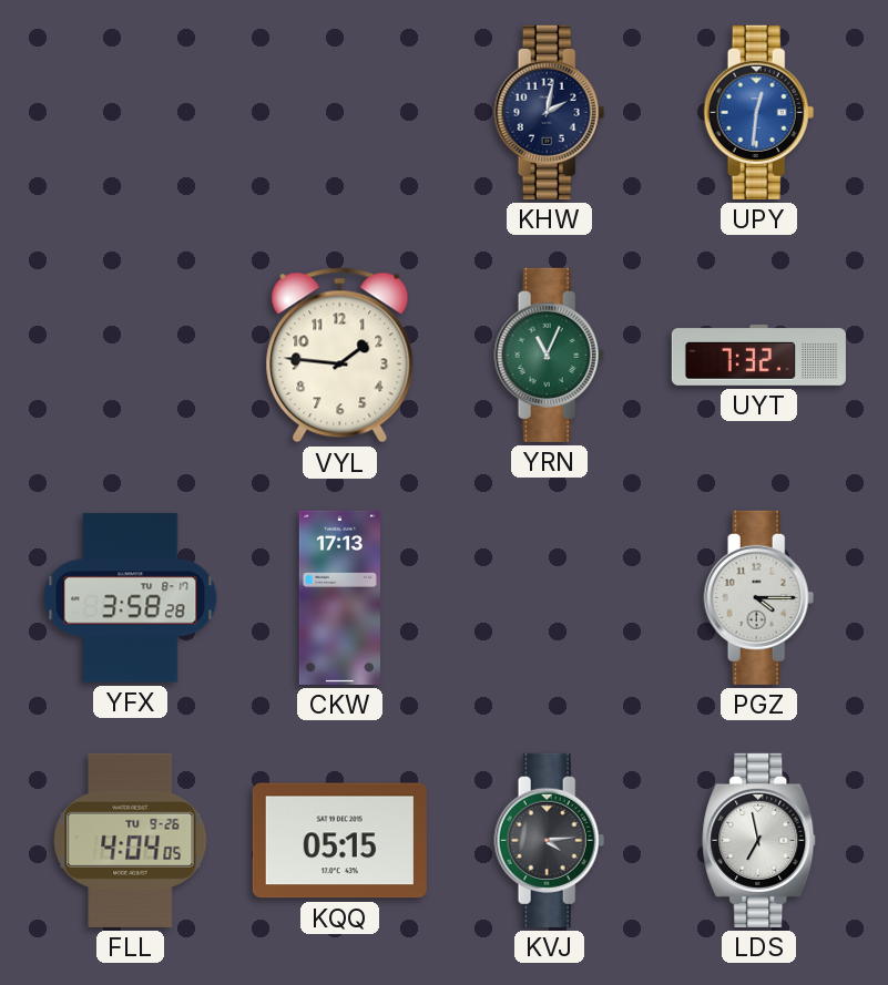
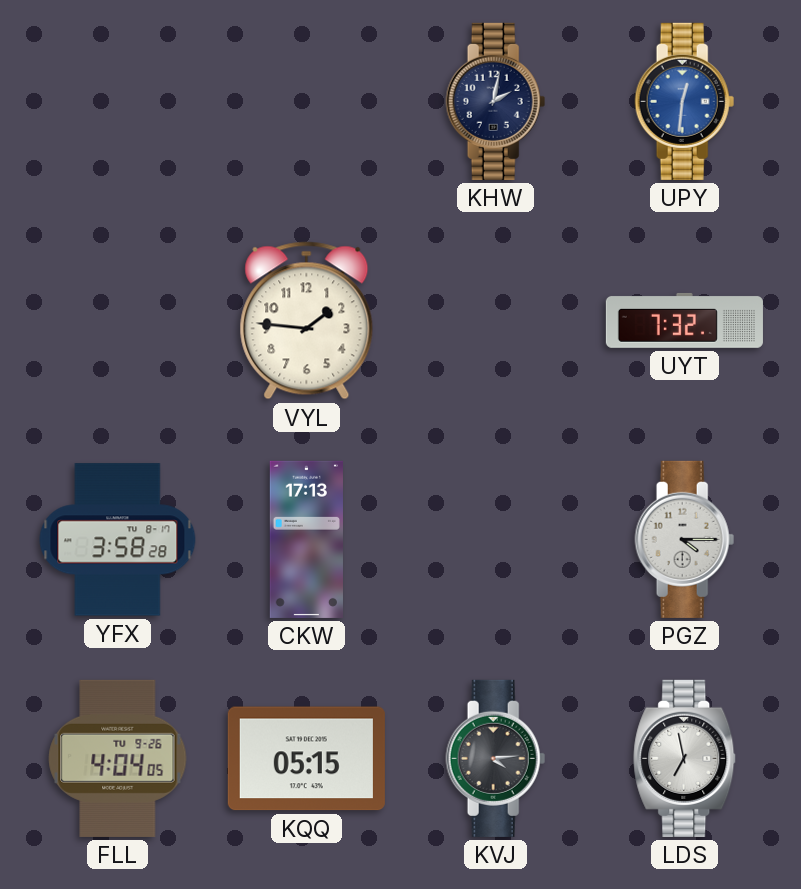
YRN: 11:04 -> none
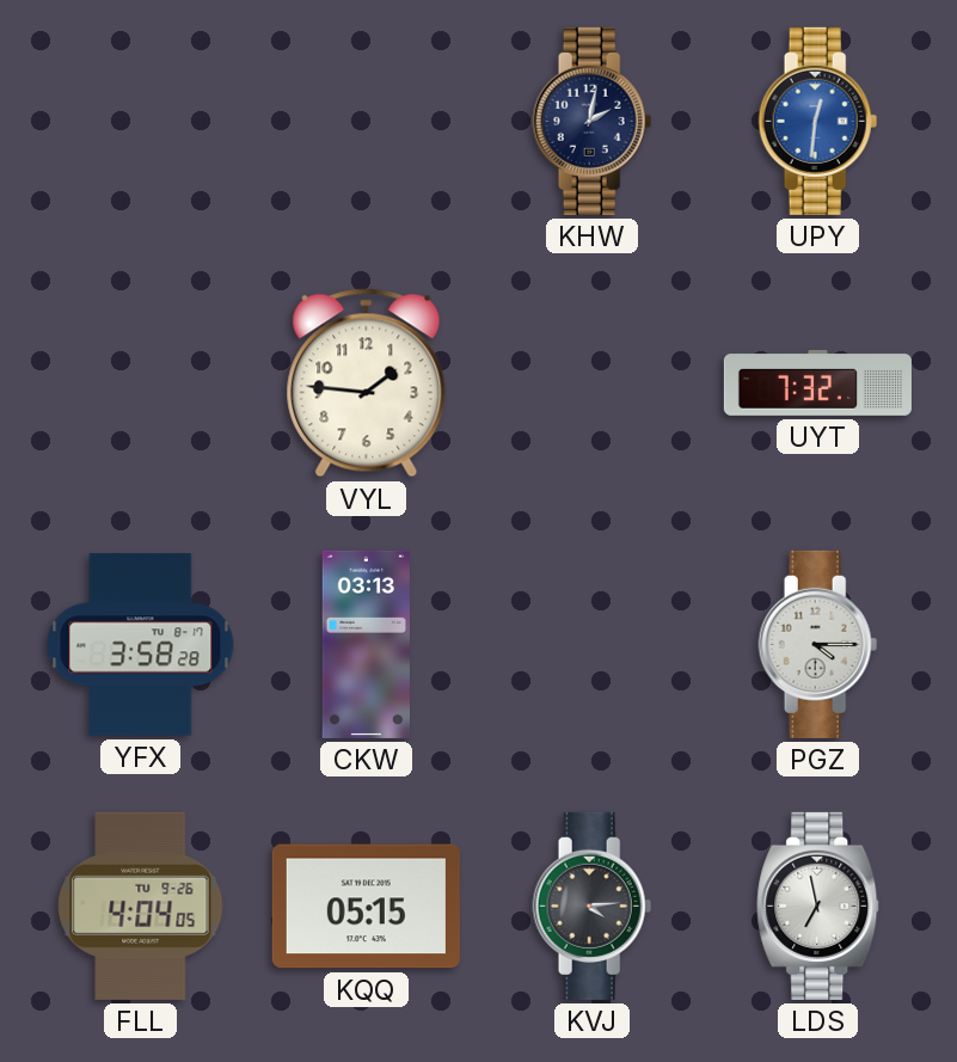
CKW: 17:13 -> 03:13
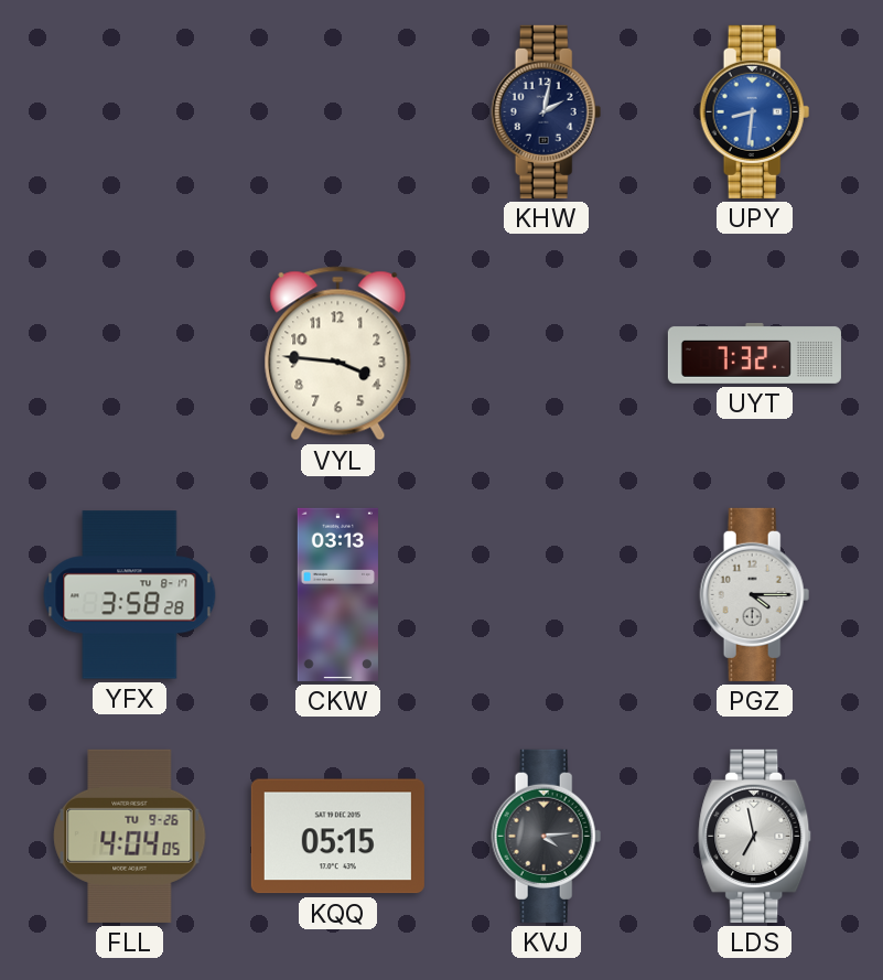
UPY: 12:31 -> 8:31
VYL: 1:46 -> 3:46
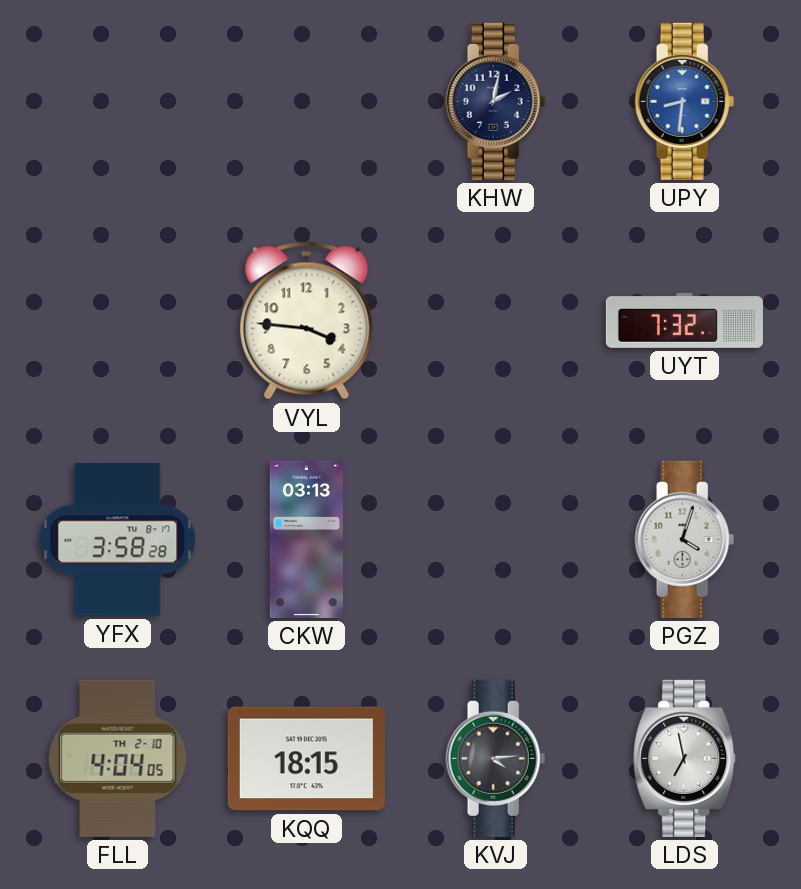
PGZ: 4:15 -> 4:03
FLL date: TU 9-26 -> TH 2-10
KQQ: 05:15 -> 18:15
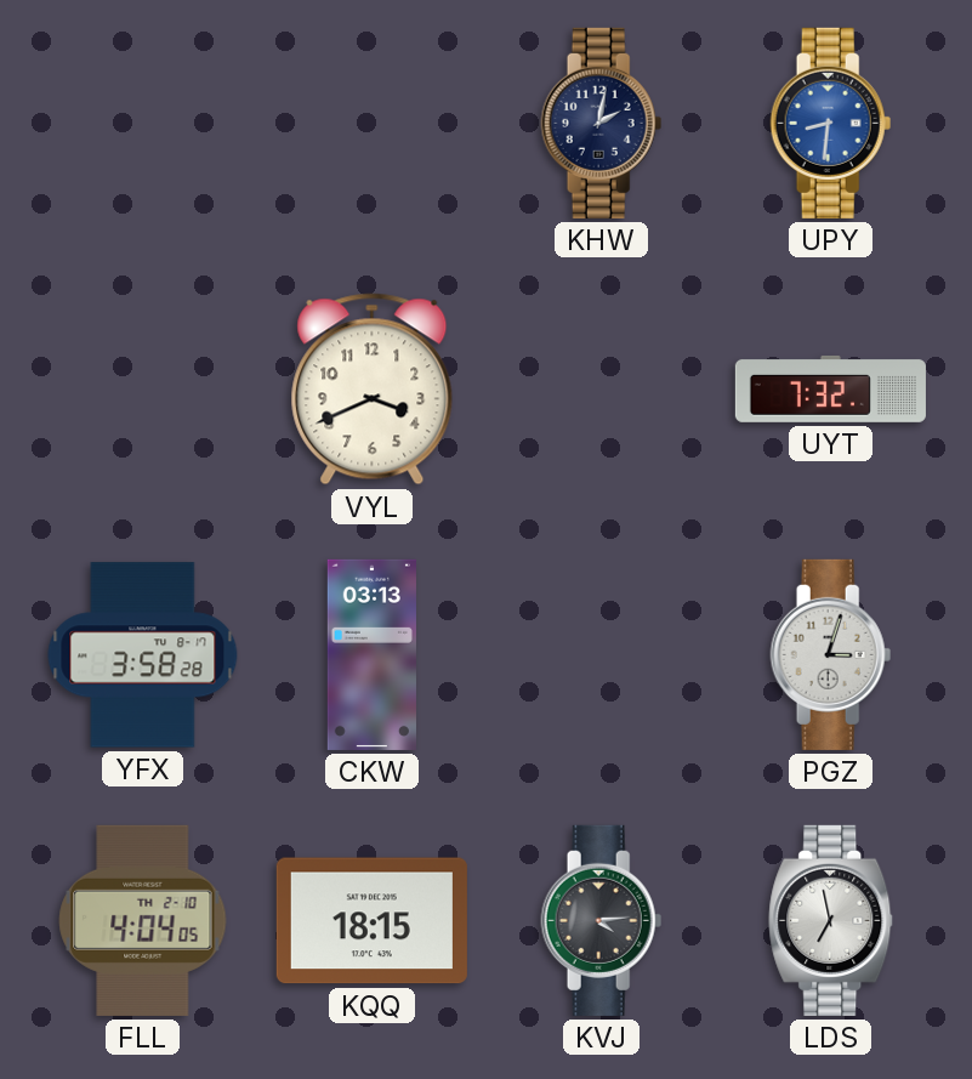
VYL: 3:46 -> 3:41
PGZ: 4:03 -> 3:03
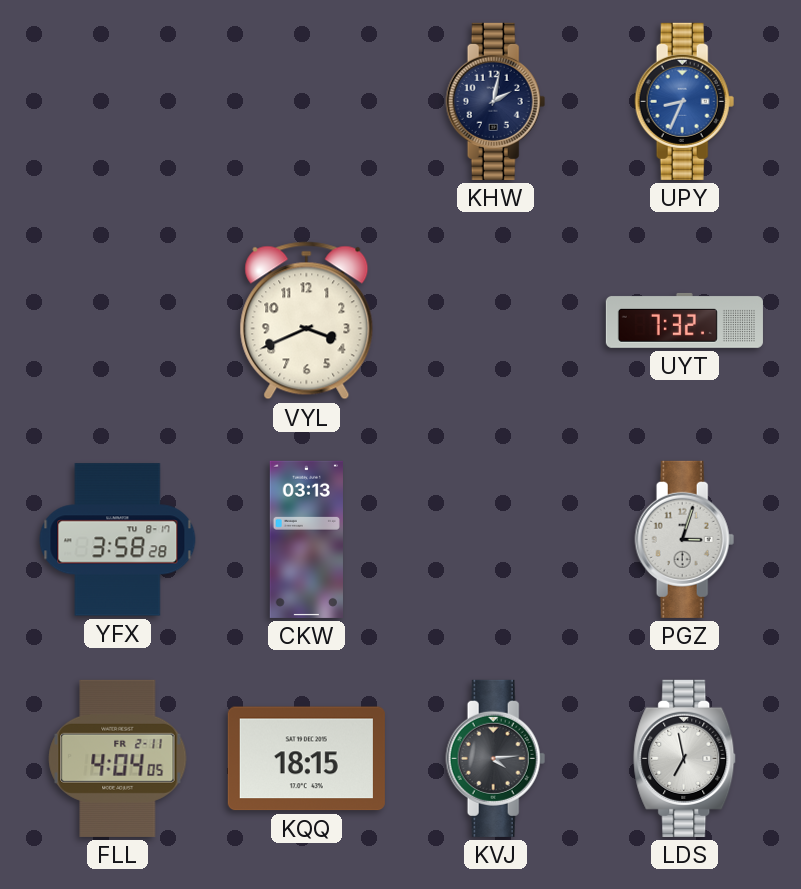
UPY: 8:31 -> 8:34
FLL date: TH 2-10 -> FR 2-11
